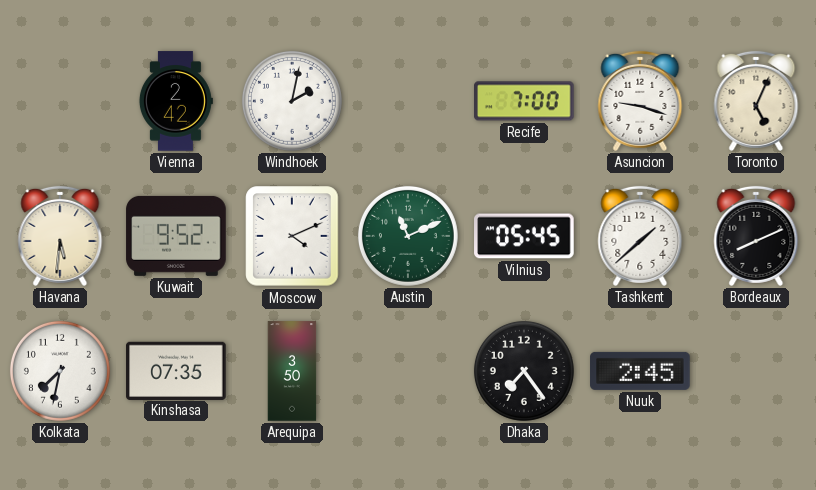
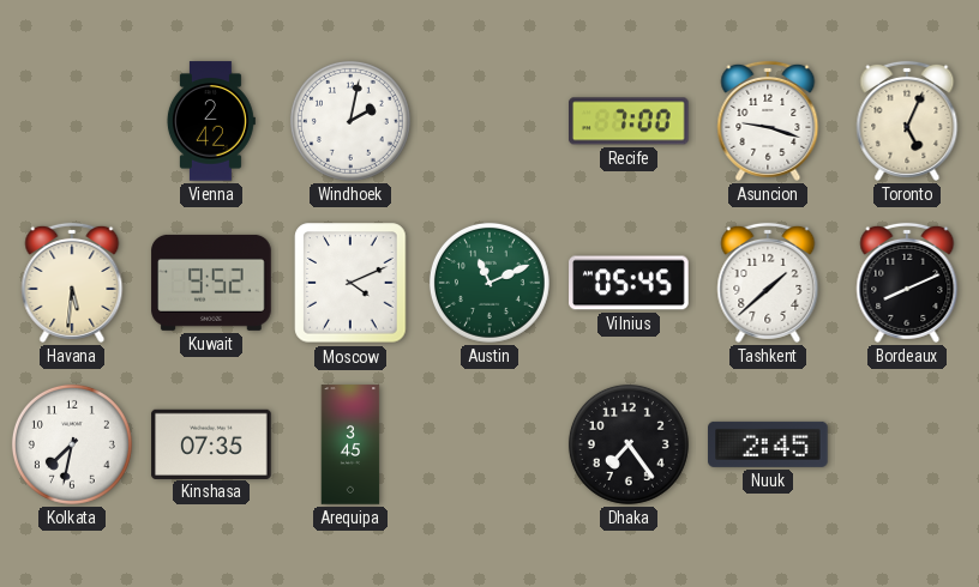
Arequipa: 3:50 -> 3:45
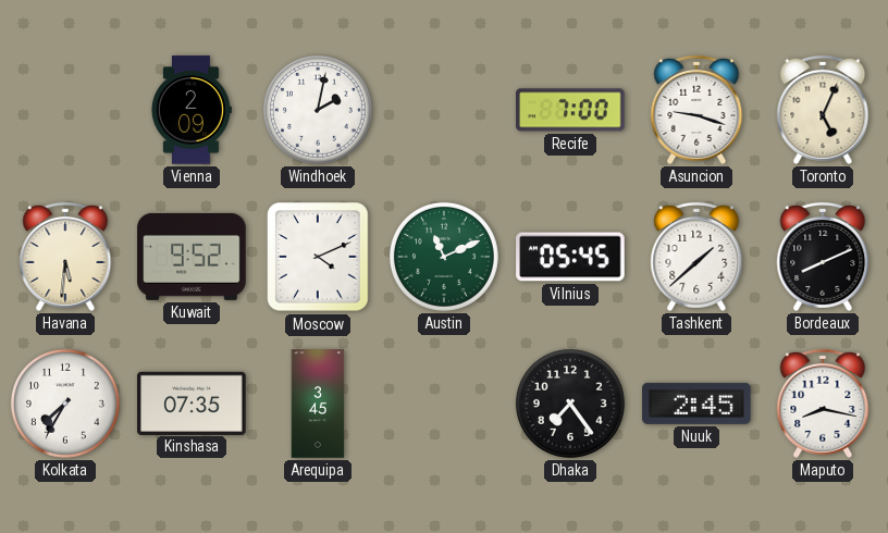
Vienna: 2:42 -> 2:09
Kolkata: 7:32 -> 7:35
Maputo: none -> 8:17
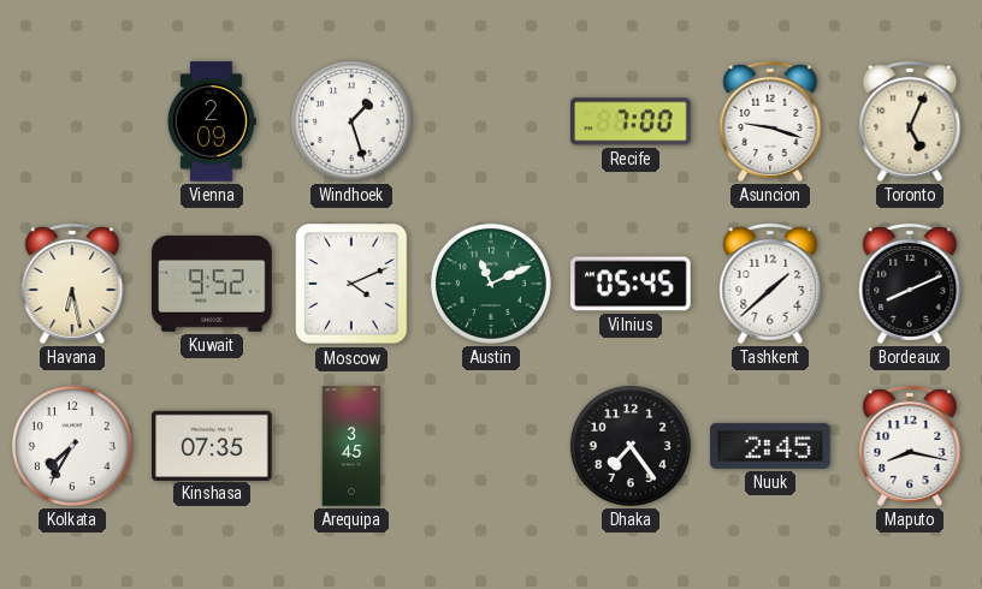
Windhoek: 2:02 -> 1:27
Havana: 5:31 -> 6:28
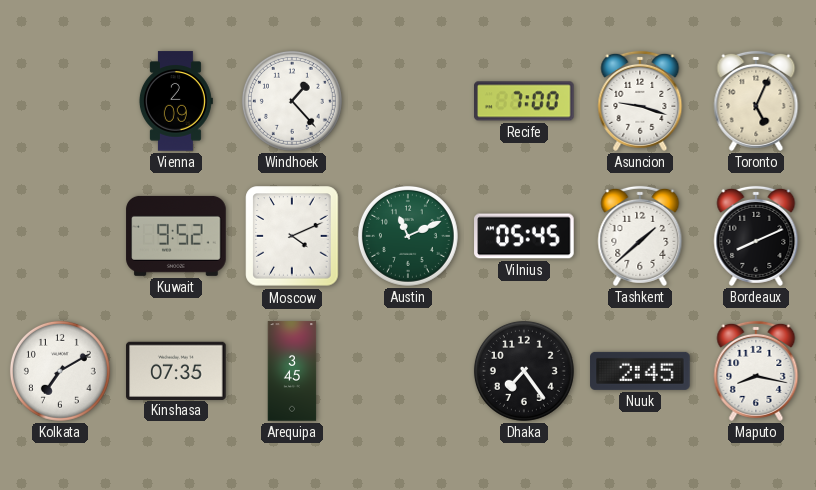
Windhoek: 1:27 -> 1:23
Havana: 6:28 -> none
Kolkata: 7:35 -> 7:10
